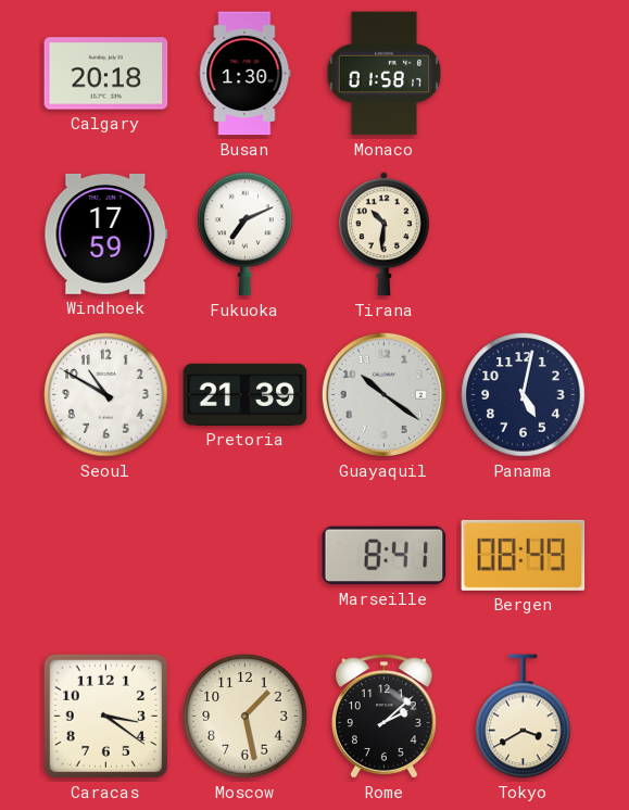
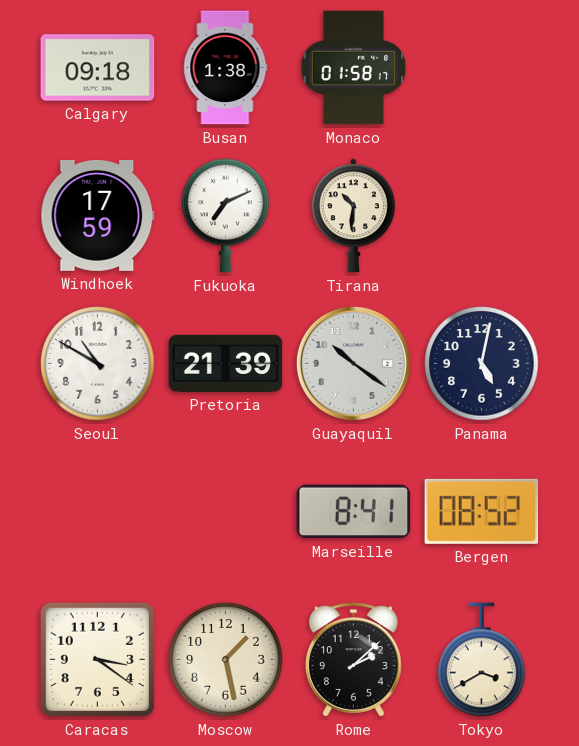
Calgary: 20:18 -> 09:18
Busan: 1:30 -> 1:38
Bergen: 08:49 -> 08:52
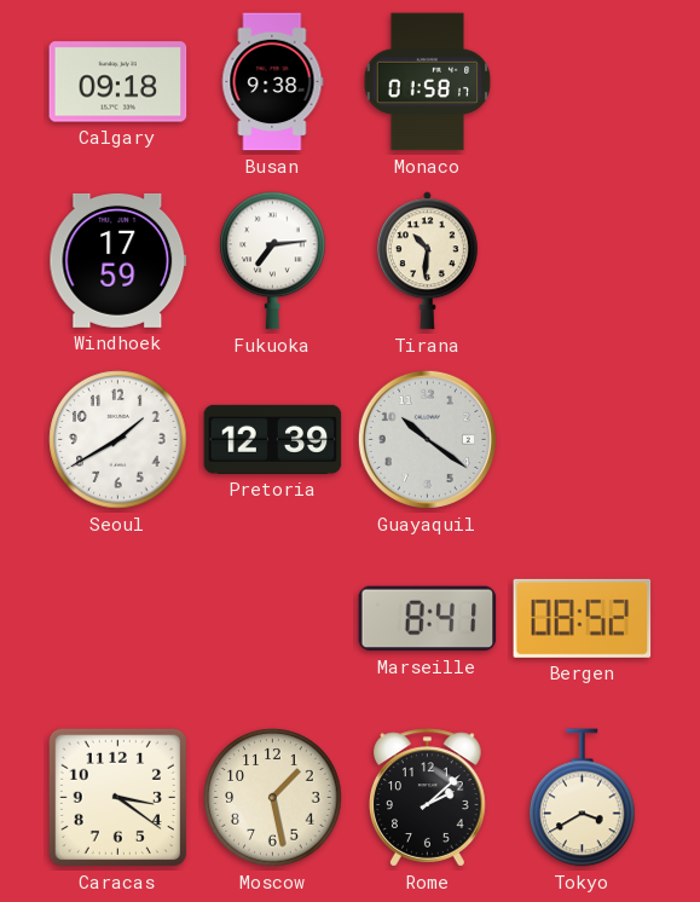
Busan: 1:38 -> 9:38
Fukuoka: 7:11 -> 7:14
Seoul: 10:50 -> 1:40
Pretoria: 21:39 -> 12:39
Panama: 5:02 -> none
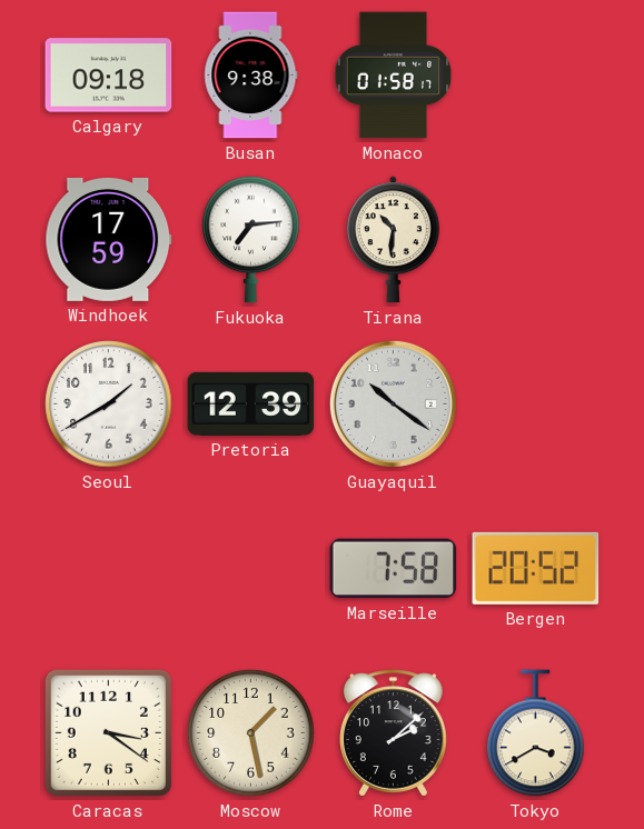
Marseille: 8:41 -> 7:58
Bergen: 08:52 -> 20:52
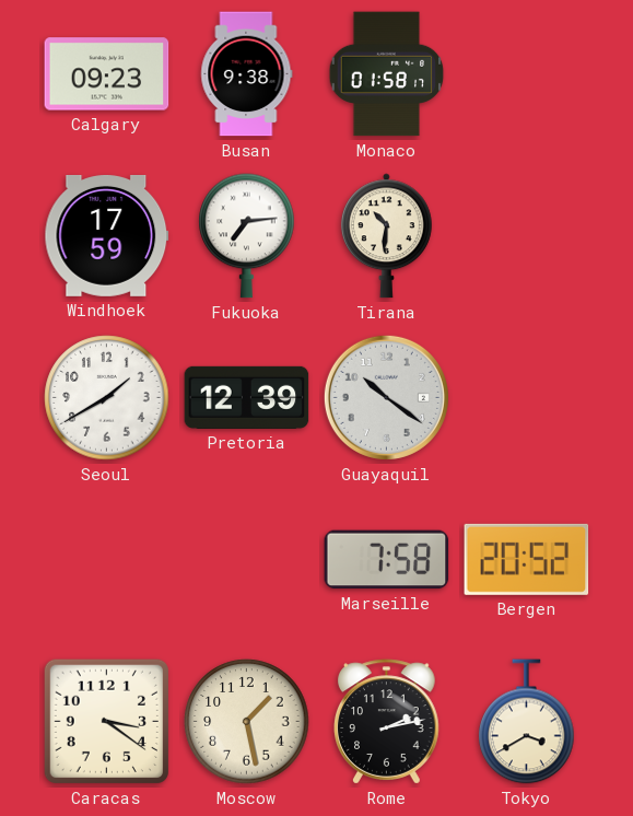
Calgary: 09:18 -> 09:23
Rome: 2:08 -> 2:13
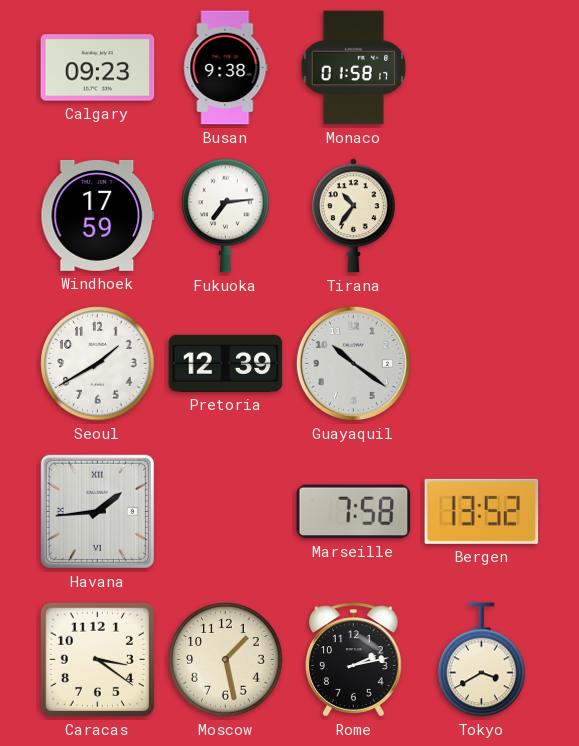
Tirana: 10:31 -> 10:36
Havana: none -> 1:44
Bergen: 20:52 -> 13:52
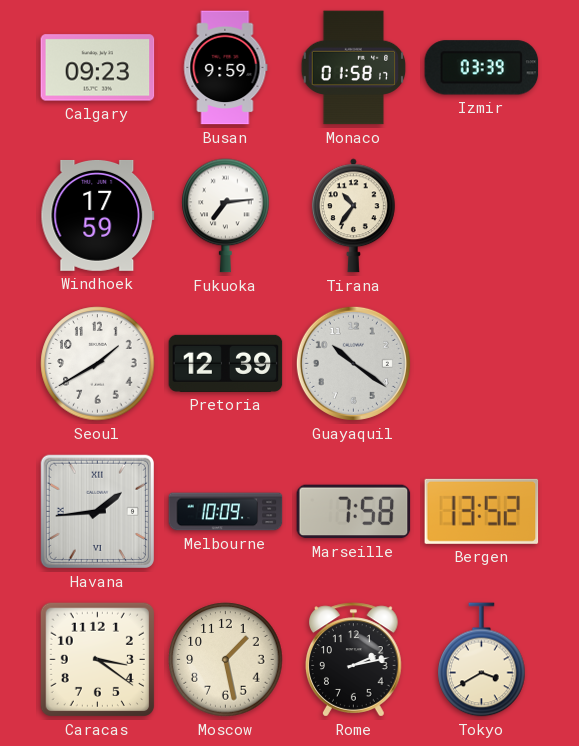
Busan: 9:38 -> 9:59
Izmir: none -> 03:39
Melbourne: none -> 10:09
